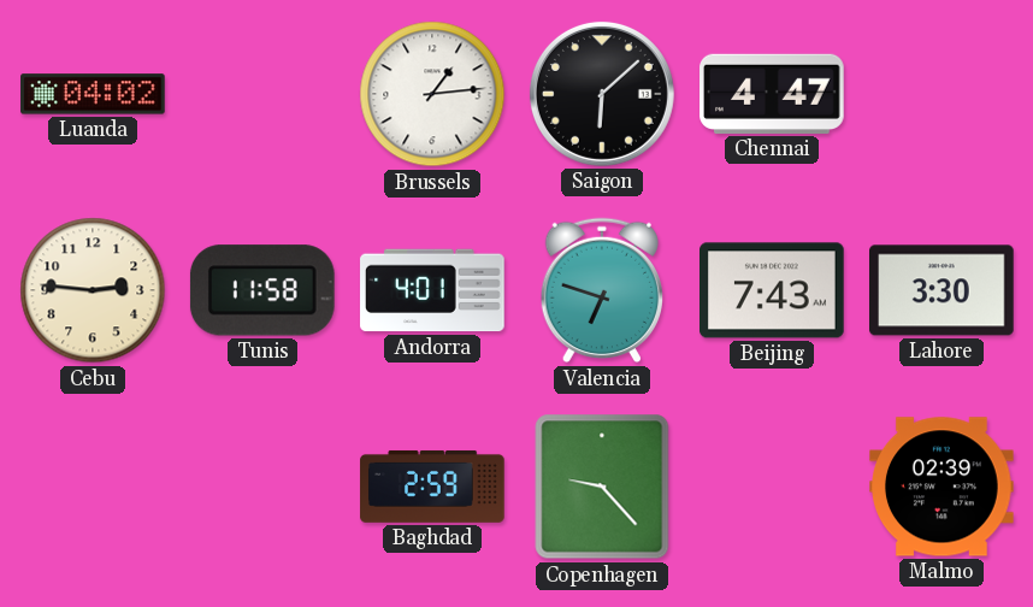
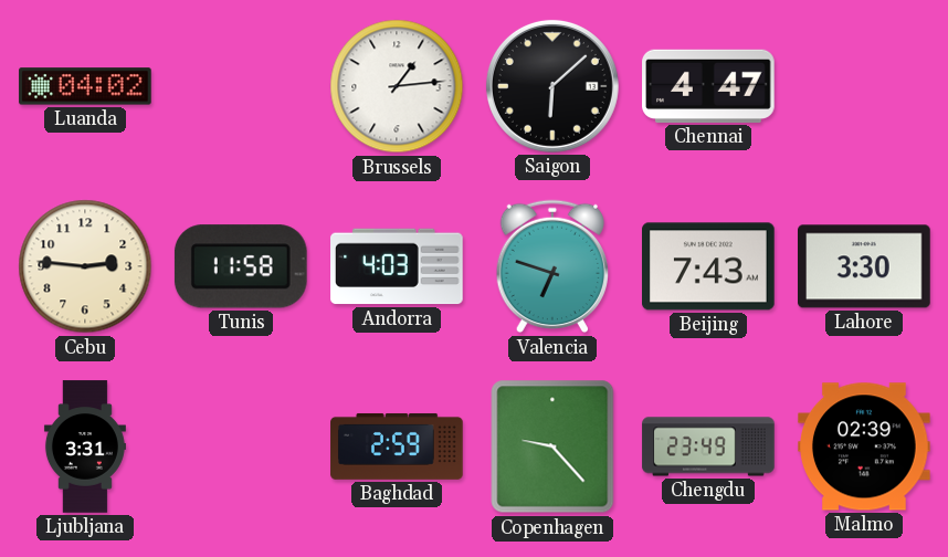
Andorra: 4:01 -> 4:03
Ljubljana: none -> 3:31
Chengdu: none -> 23:49
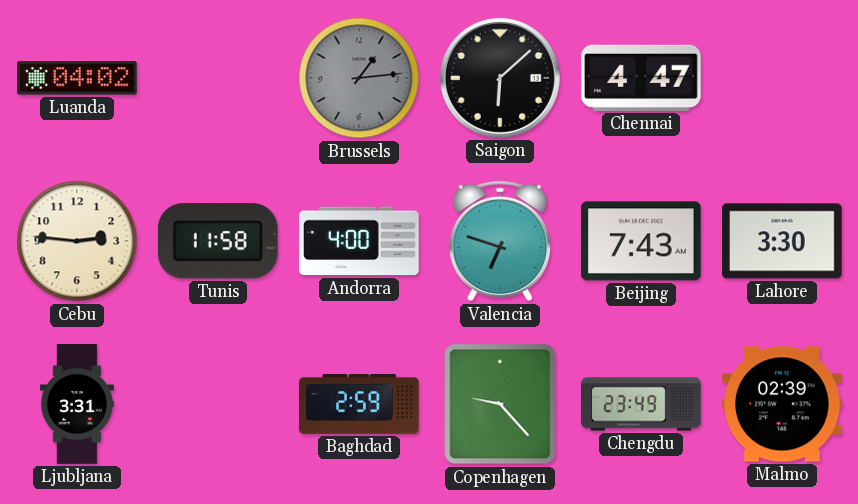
Brussels dial: white -> grey
Andorra: 4:03 -> 4:00
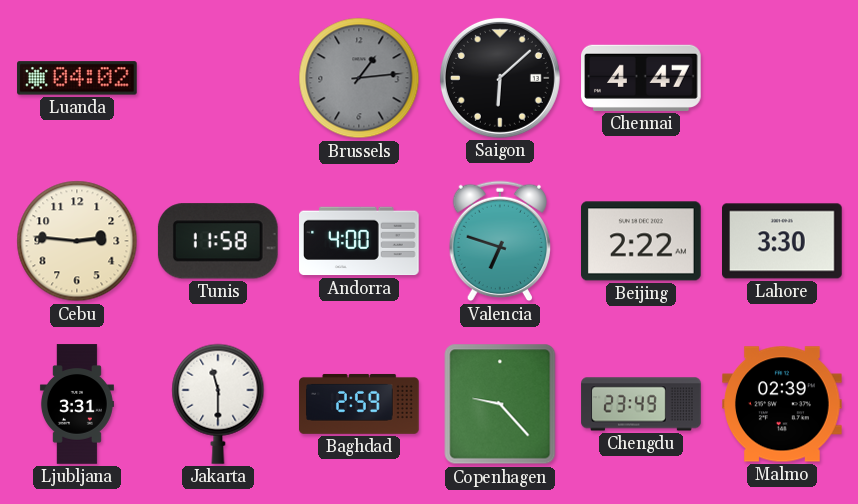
Beijing: 7:43 -> 2:22
Jakarta: none -> 11:30
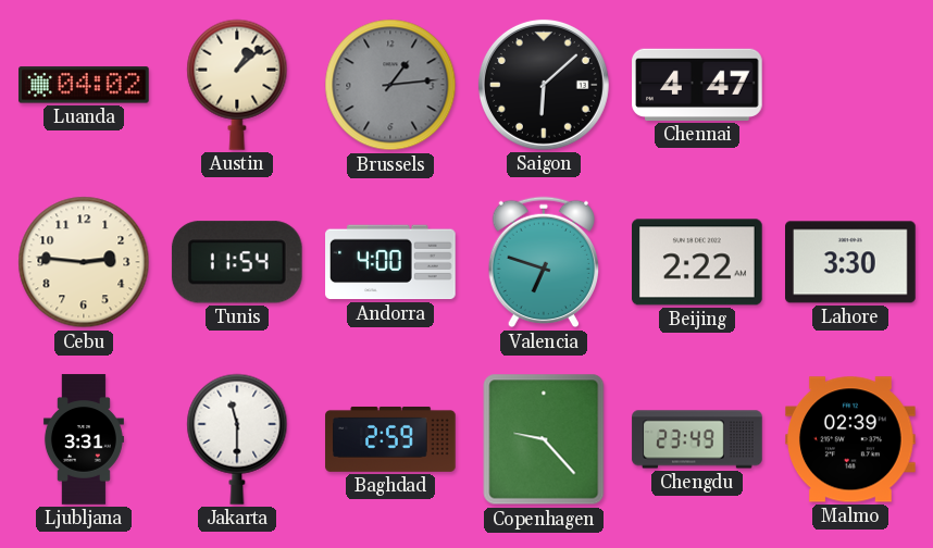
Austin: none -> 1:08
Tunis: 11:58 -> 11:54
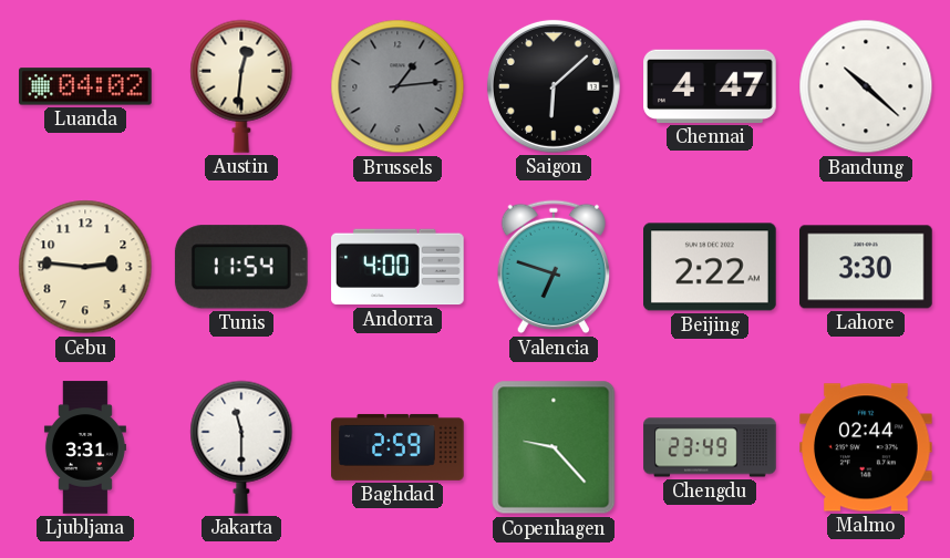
Austin: 1:08 -> 12:31
Bandung: none -> 10:22
Malmo: 02:39 -> 02:44
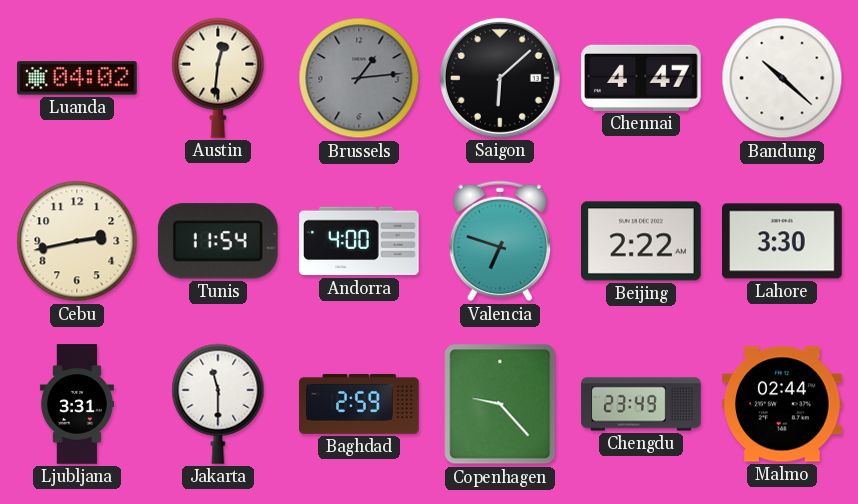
Cebu: 2:46 -> 2:43
